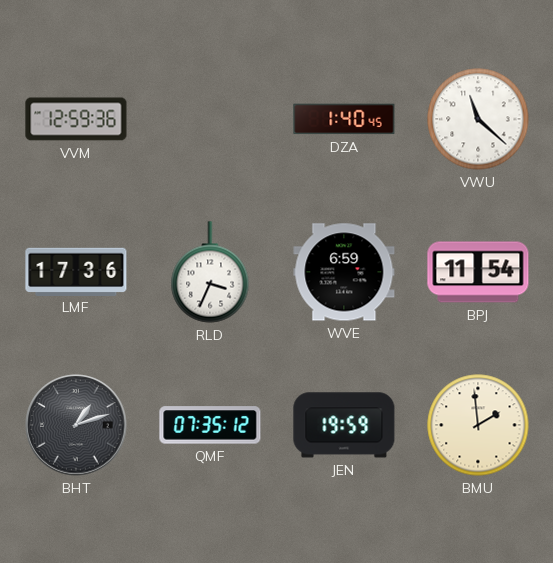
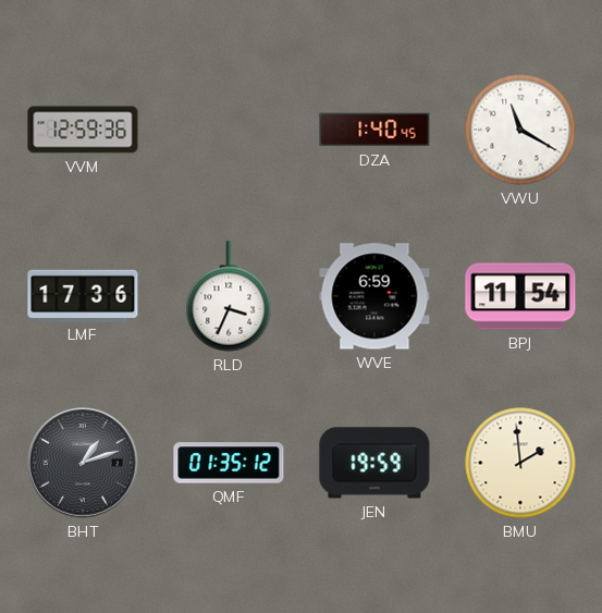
VWU: 11:22 -> 11:20
QMF: 07:35 -> 01:35
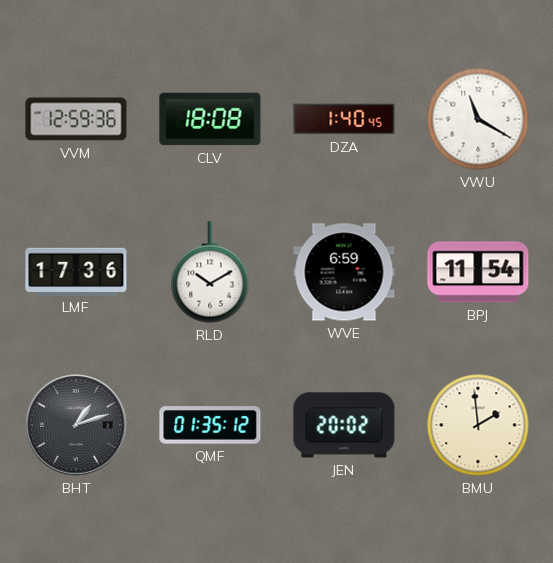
CLV: none -> 18:08
RLD: 3:34 -> 10:10
JEN: 19:59 -> 20:02
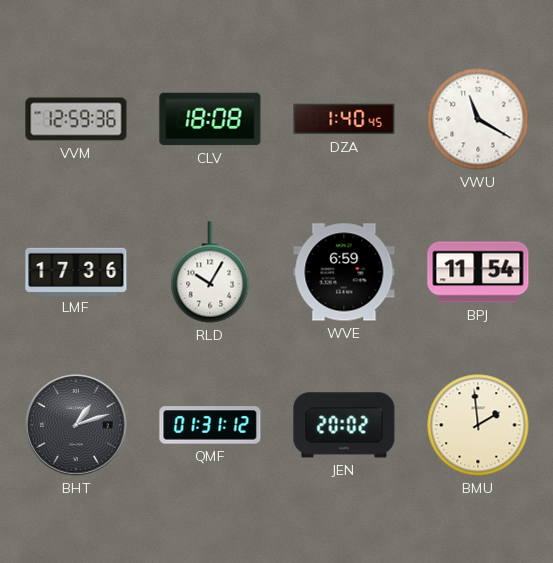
RLD: 10:10 -> 10:05
QMF: 01:35 -> 01:31
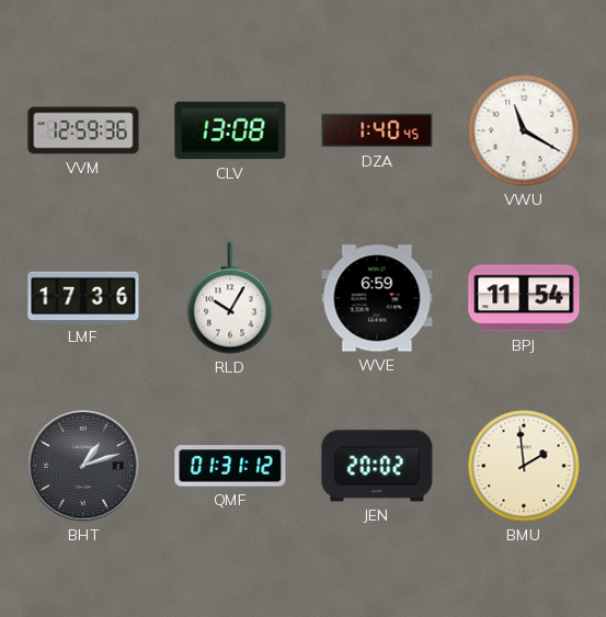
CLV: 18:08 -> 13:08
